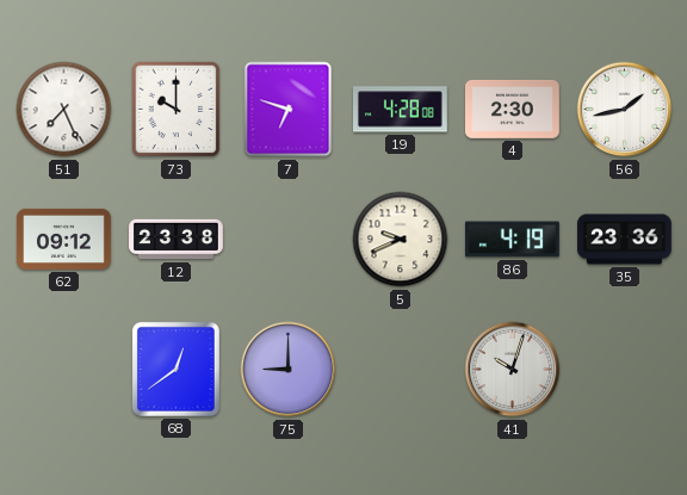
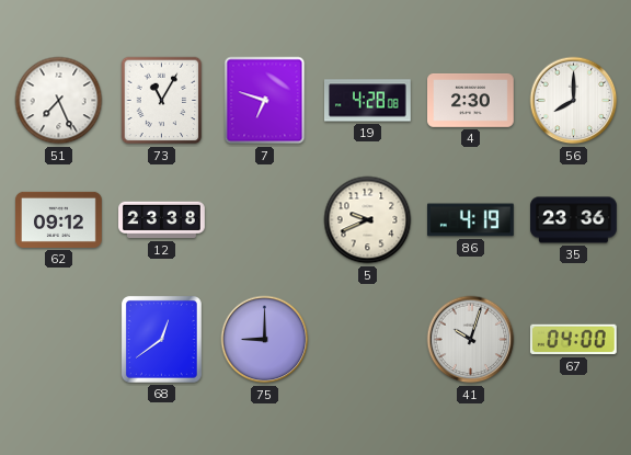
73: 10:00 -> 11:05
56: 1:43 -> 8:00
67: none -> 04:00
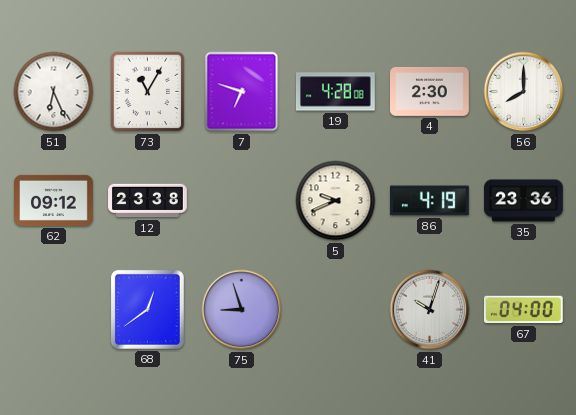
51: 7:26 -> 6:26
75: 9:00 -> 8:57
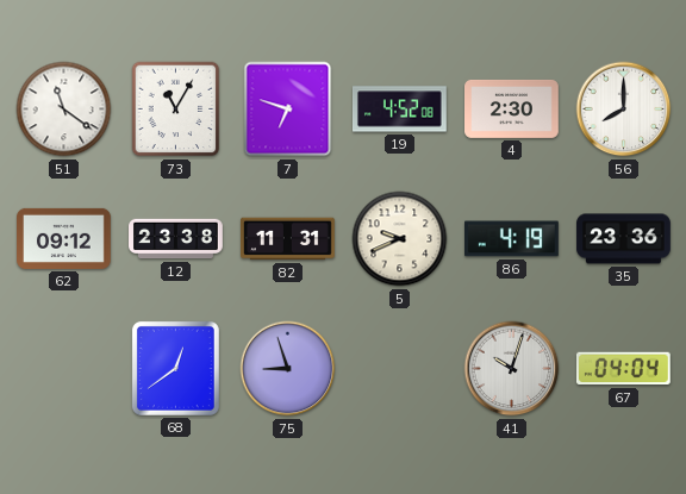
51: 6:26 -> 11:21
19: 4:28 -> 4:52
82: none -> 11:31
67: 04:00 -> 04:04
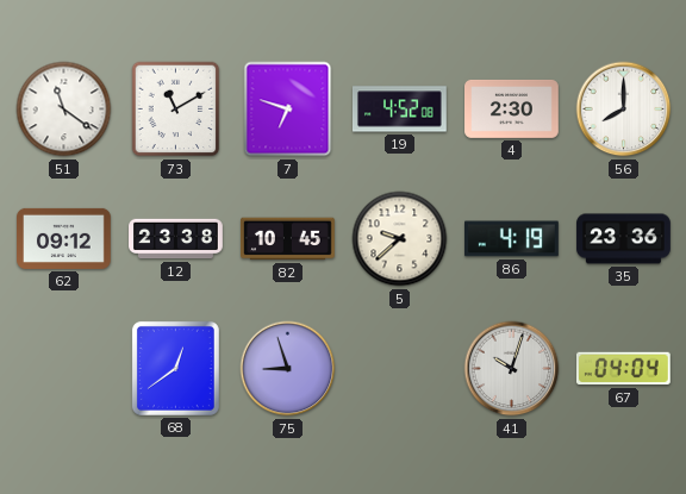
73: 11:05 -> 11:10
82: 11:31 -> 10:45
5: 9:41 -> 9:38
